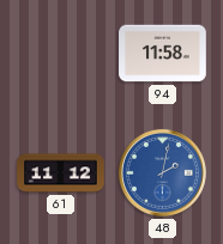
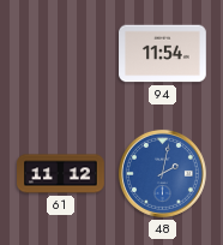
94: 11:58 -> 11:54
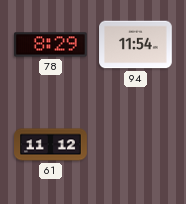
78: none -> 8:29
48: 2:02 -> none
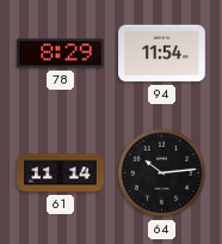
61: 11:12 -> 11:14
64: none -> 10:14
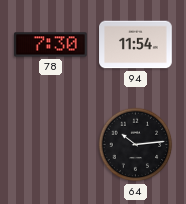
78: 8:29 -> 7:30
61: 11:14 -> none
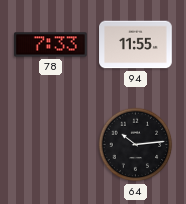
78: 7:30 -> 7:33
94: 11:54 -> 11:55
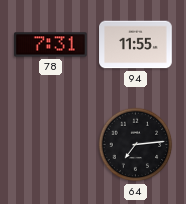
78: 7:33 -> 7:31
64: 10:14 -> 7:14
